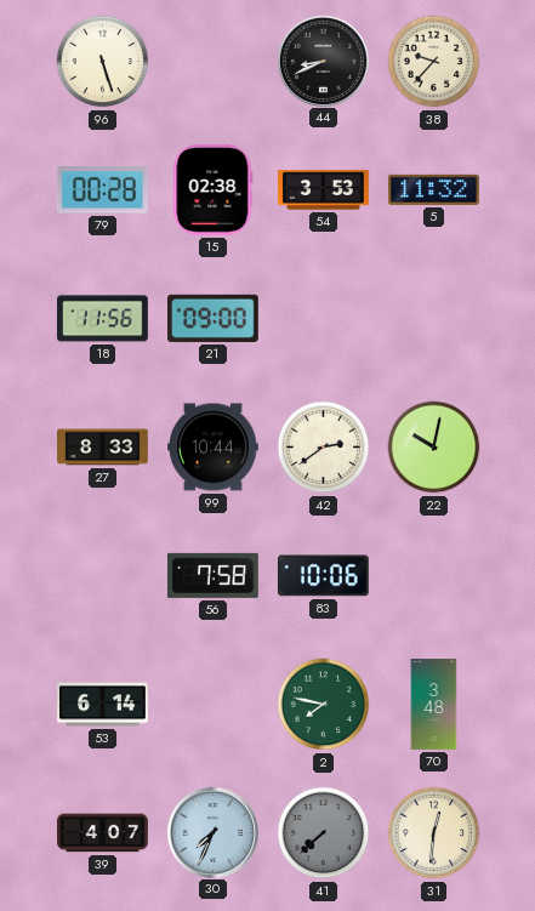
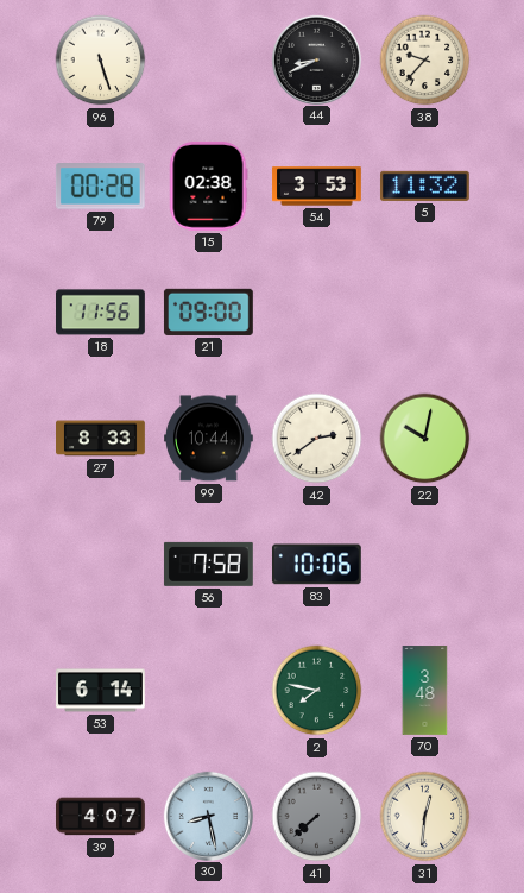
30: 7:34 -> 8:28
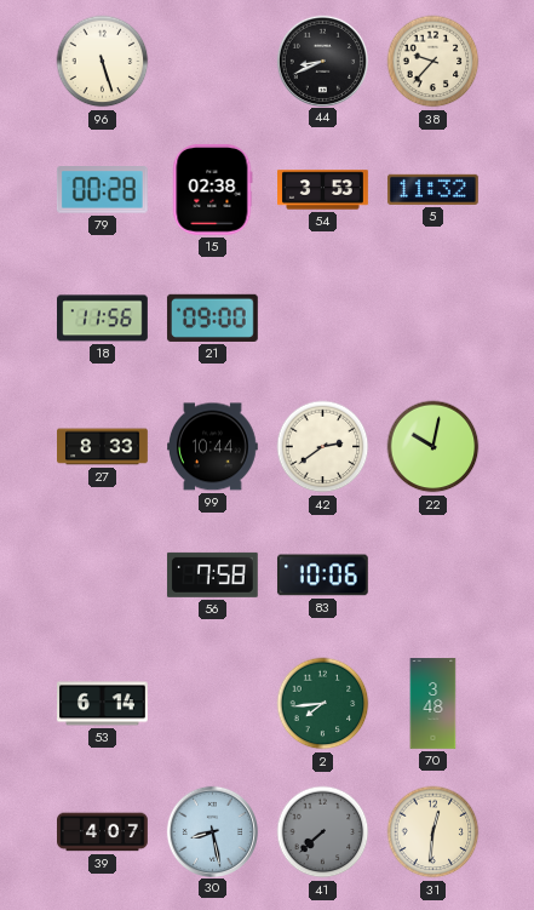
2: 7:47 -> 7:44
